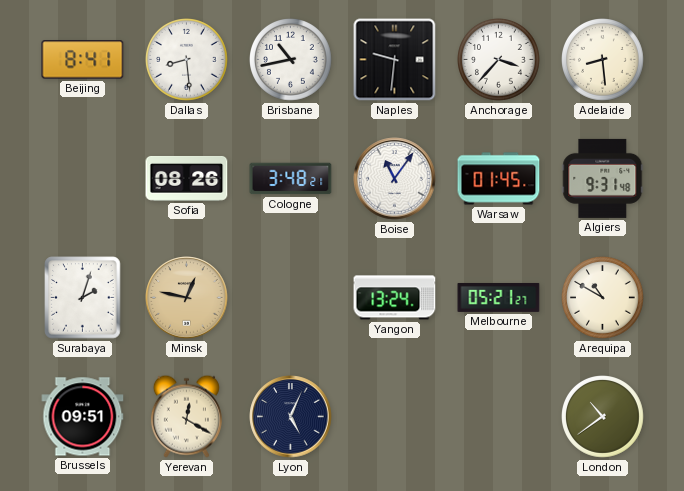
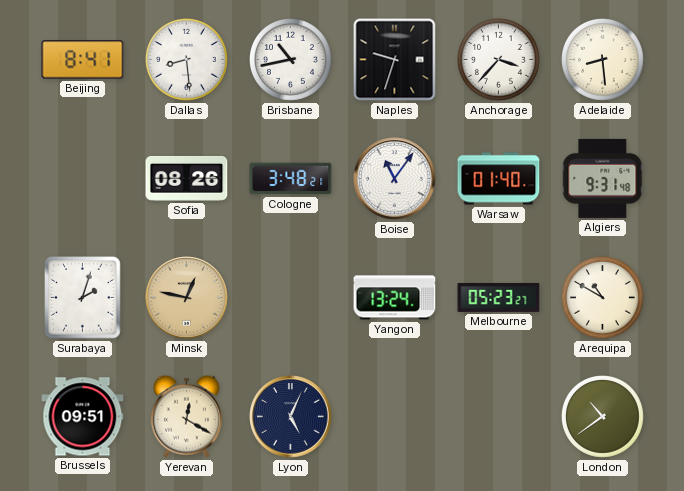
Naples: 9:31 -> 9:33
Warsaw: 01:45 -> 01:40
Melbourne: 05:21 -> 05:23
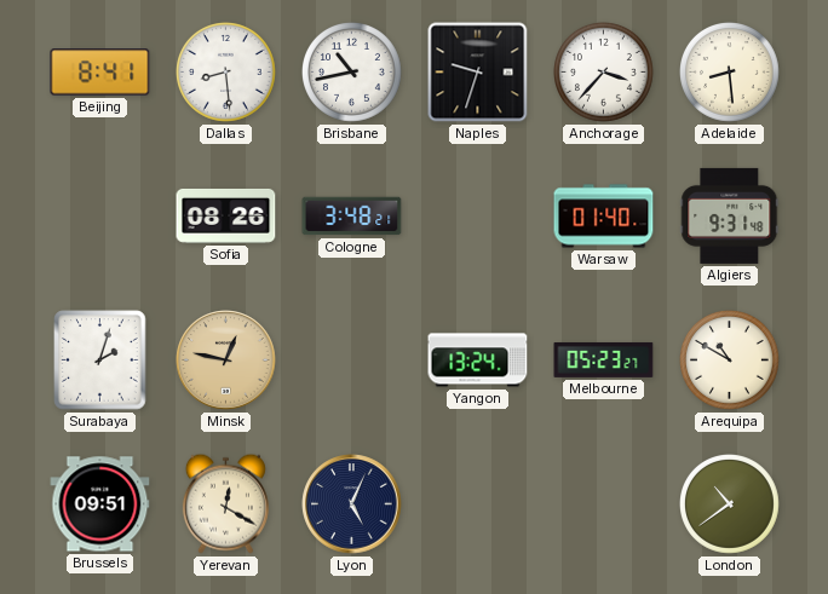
Boise: 11:06 -> none
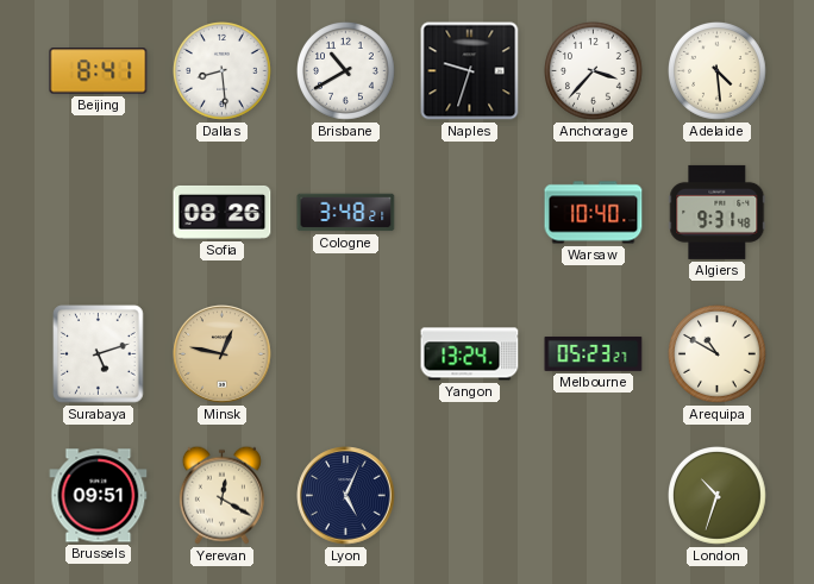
Brisbane: 10:43 -> 10:40
Adelaide: 8:29 -> 4:29
Warsaw: 01:40 -> 10:40
Surabaya: 2:03 -> 5:12
London: 10:39 -> 10:33
